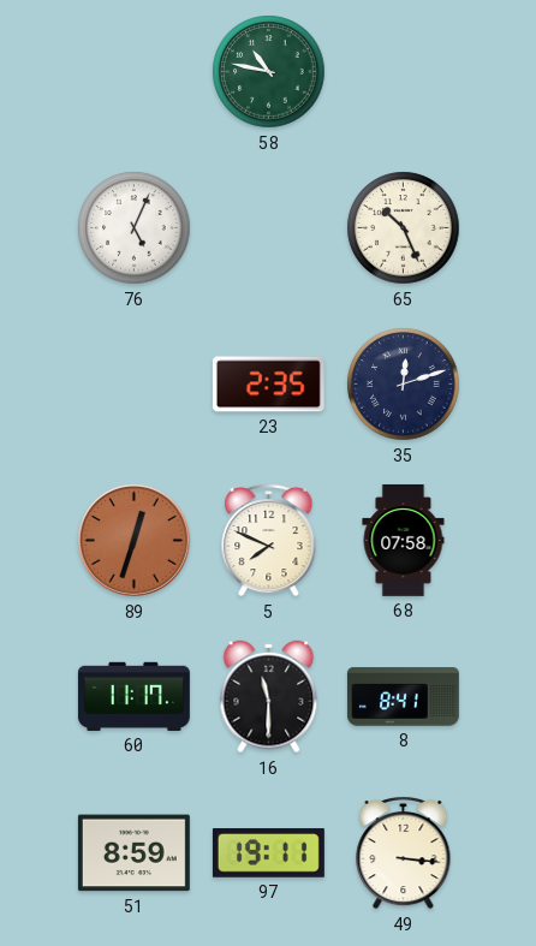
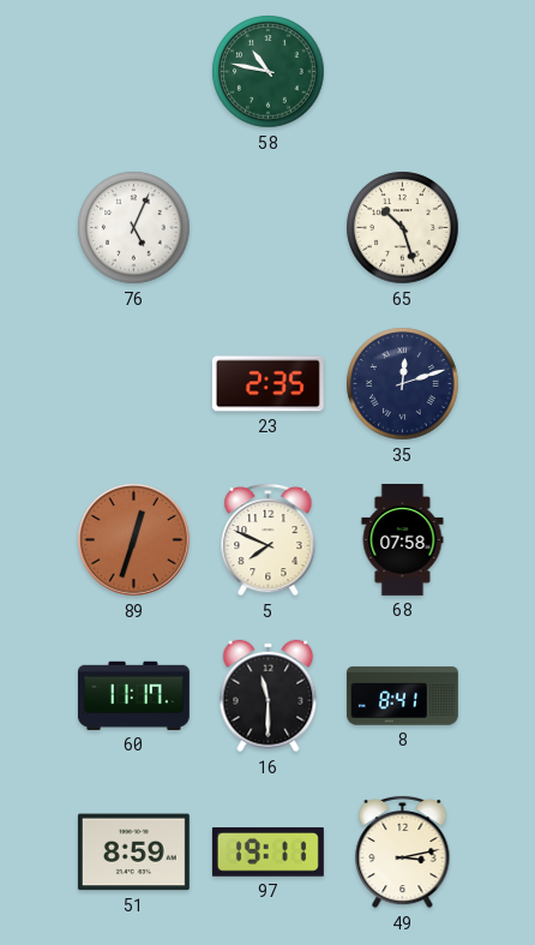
65: 10:26 -> 10:27
49: 3:16 -> 3:13
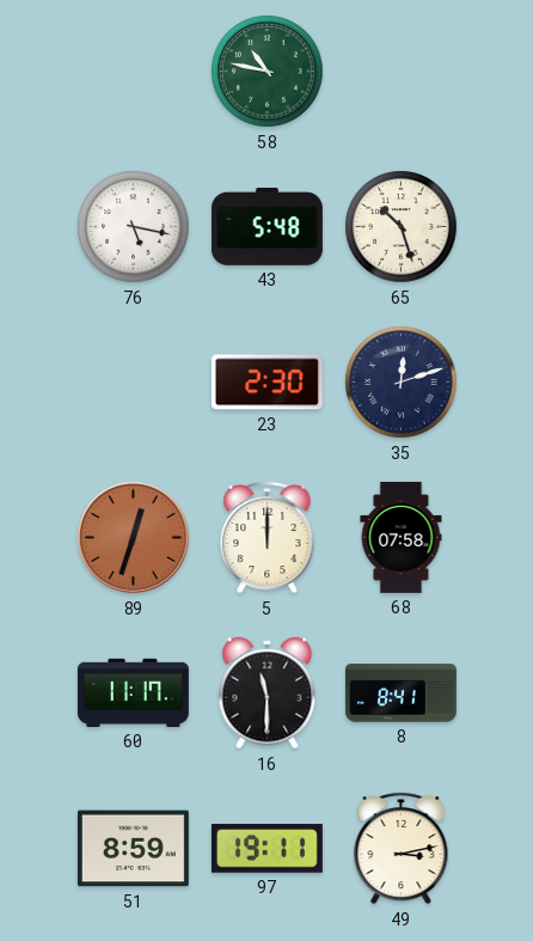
76: 5:04 -> 5:17
43: none -> 5:48
23: 2:35 -> 2:30
5: 7:49 -> 12:00
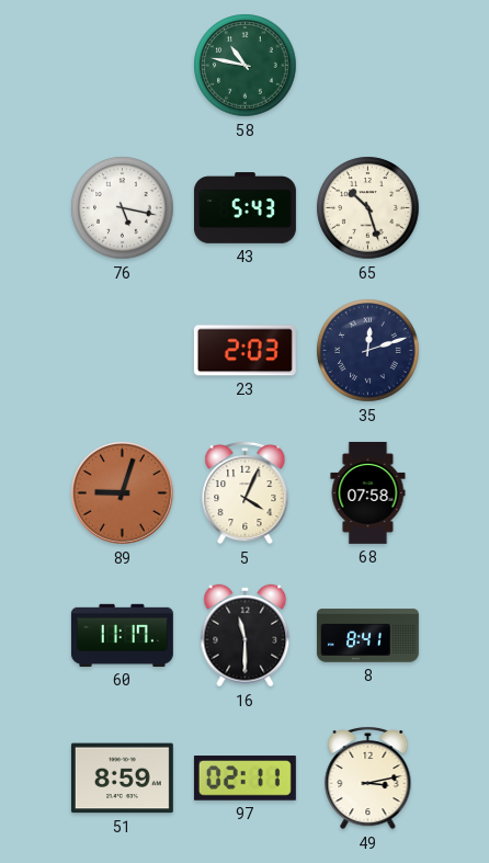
43: 5:48 -> 5:43
23: 2:30 -> 2:03
89: 12:33 -> 9:03
5: 12:00 -> 4:04
97: 19:11 -> 02:11
